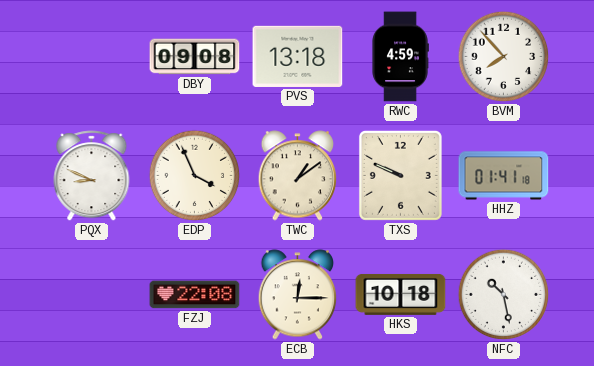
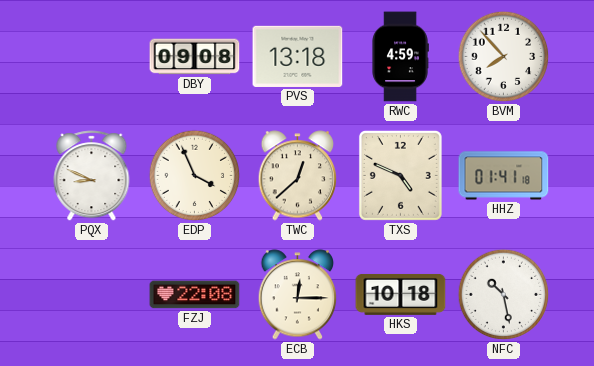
TWC: 1:09 -> 12:38
TXS: 9:49 -> 4:49
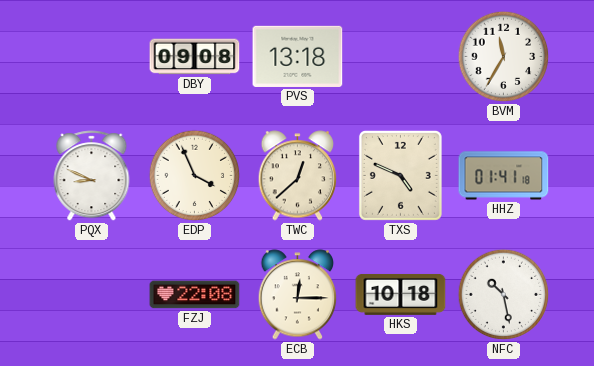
RWC: 4:59 -> none
BVM: 7:53 -> 11:35
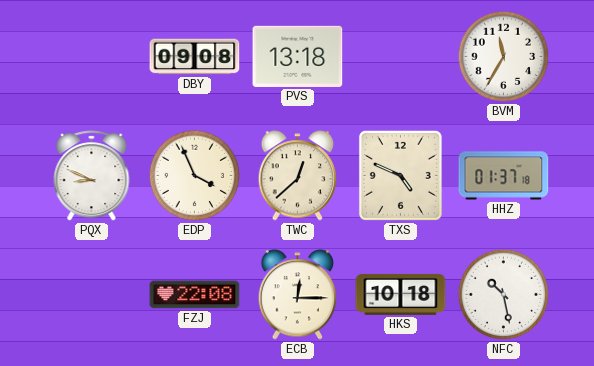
HHZ: 01:41 -> 01:37
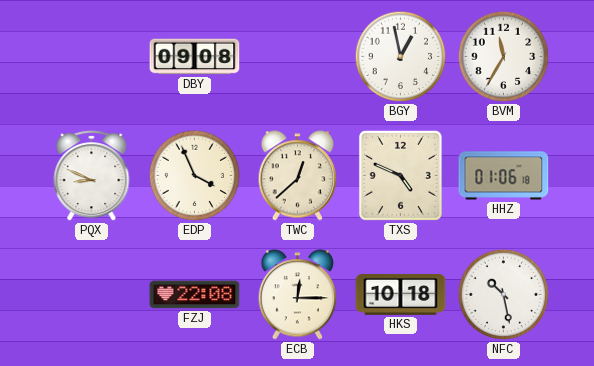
PVS: 13:18 -> none
BGY: none -> 12:58
HHZ: 01:37 -> 01:06
